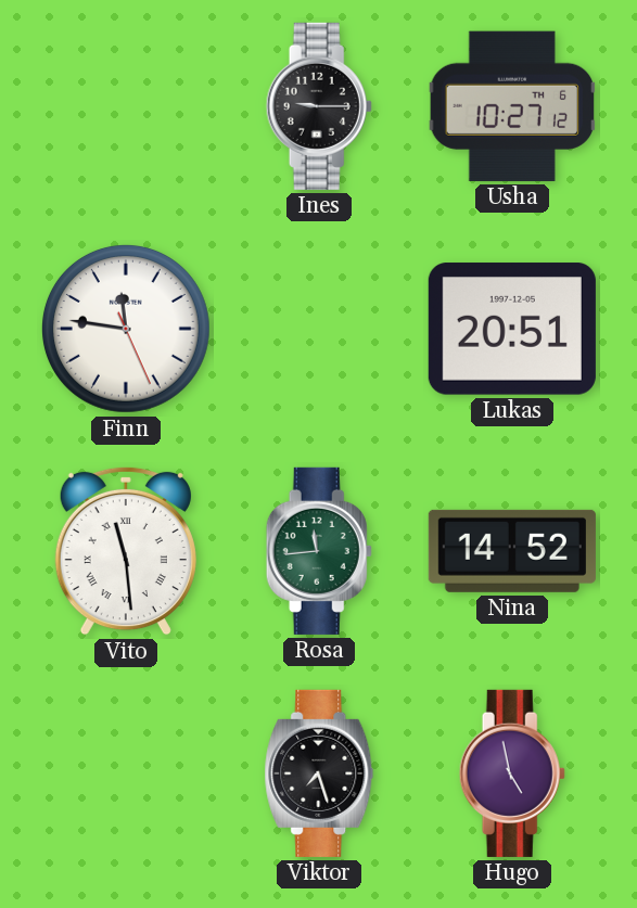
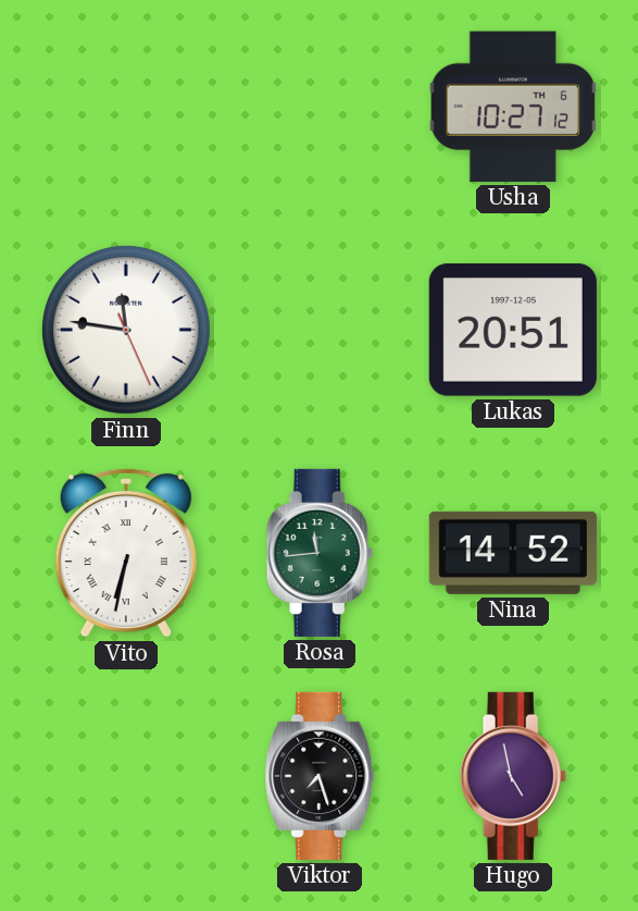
Ines: 9:15 -> none
Vito: 11:29 -> 6:32
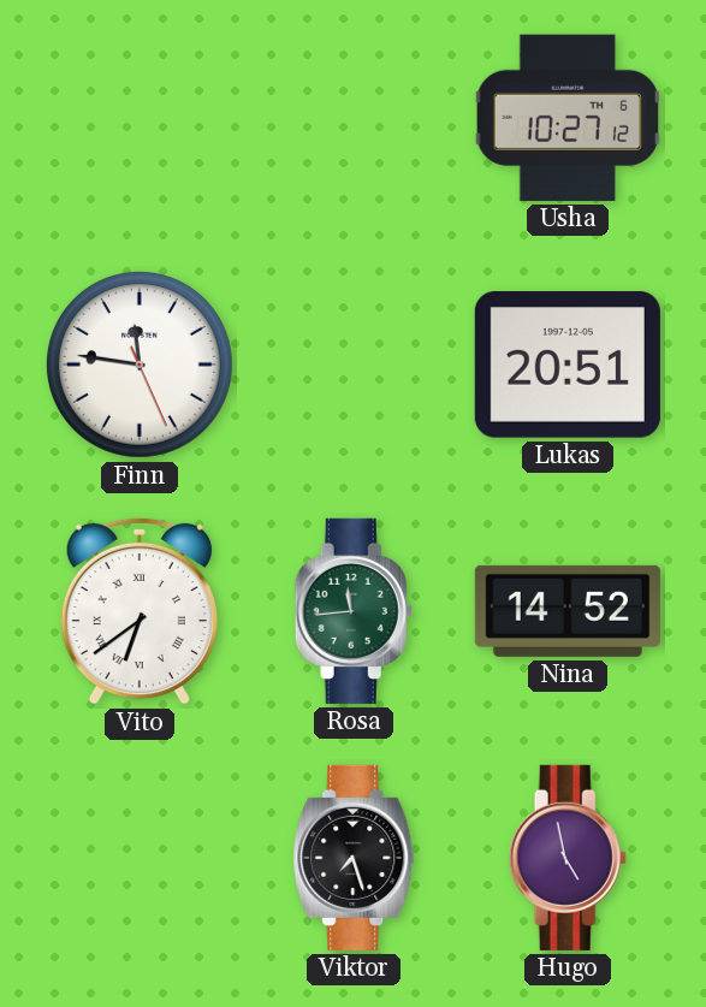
Vito: 6:32 -> 6:39
